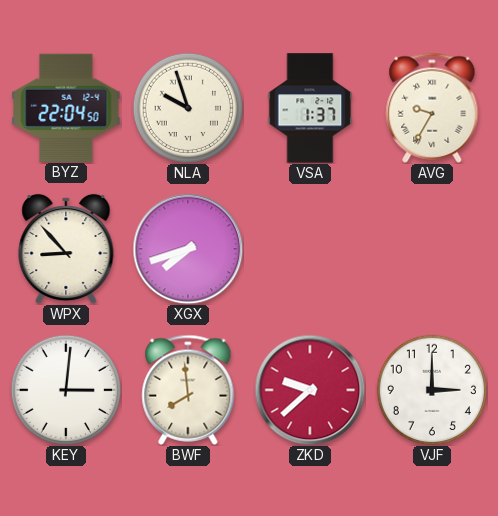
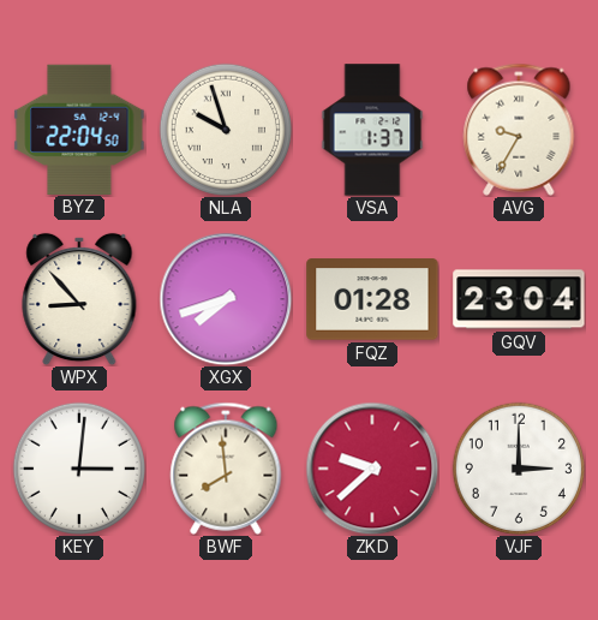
FQZ: none -> 01:28
GQV: none -> 23:04
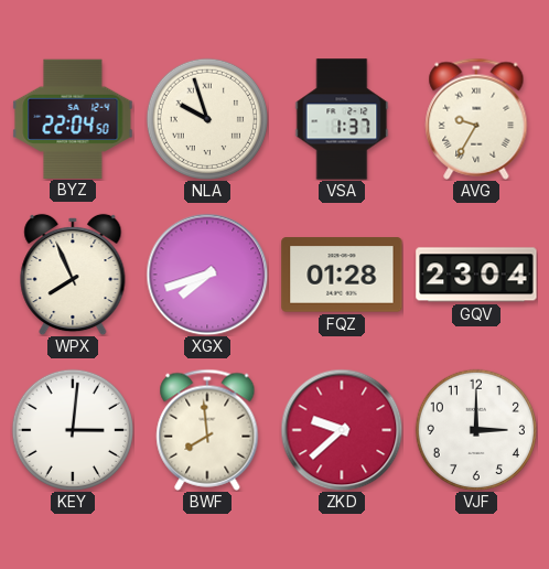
WPX: 8:53 -> 7:56
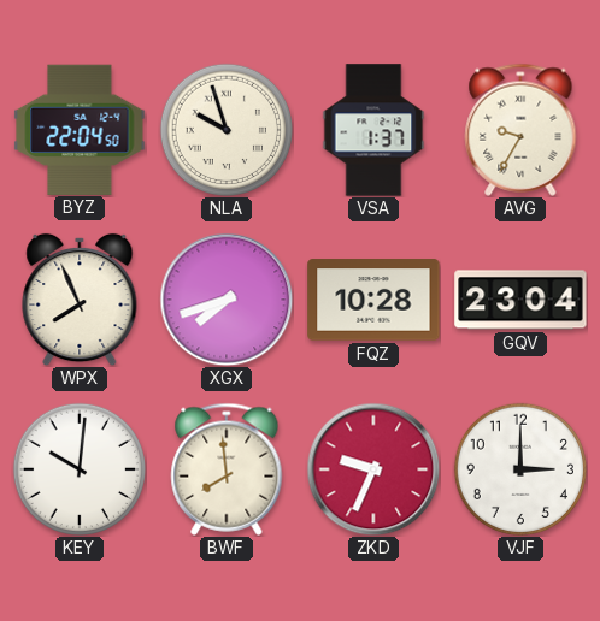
FQZ: 01:28 -> 10:28
KEY: 3:01 -> 10:01
ZKD: 9:38 -> 9:34
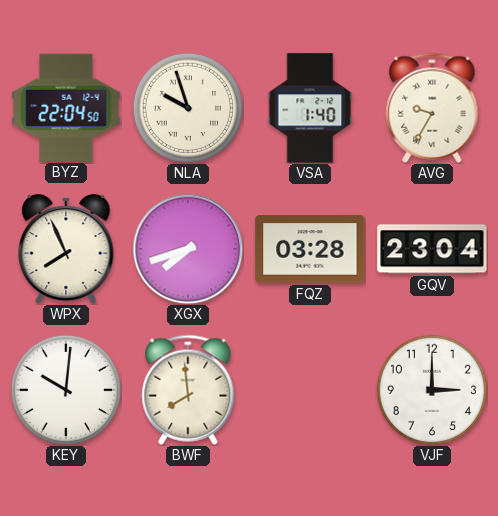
VSA: 1:37 -> 1:40
FQZ: 10:28 -> 03:28
ZKD: 9:34 -> none
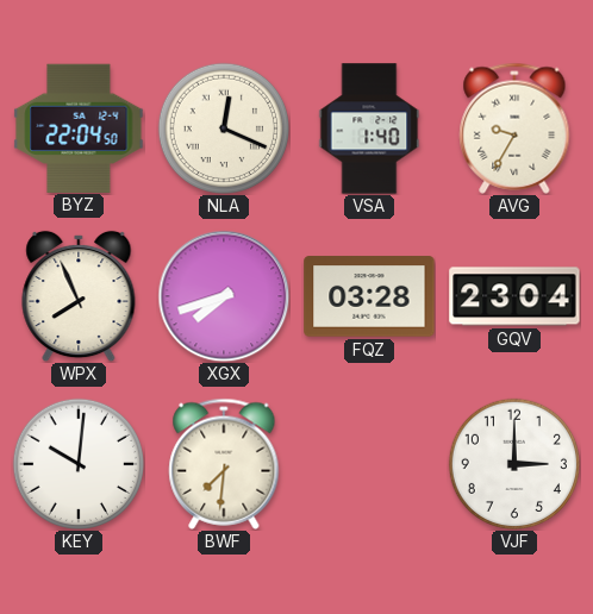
NLA: 9:57 -> 12:19
BWF: 7:59 -> 7:31
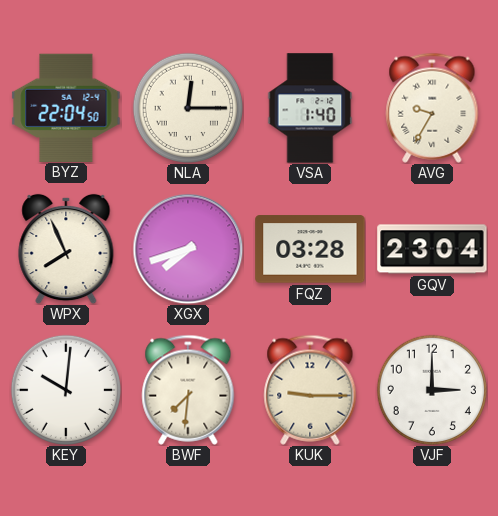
NLA: 12:19 -> 12:15
KUK: none -> 9:15
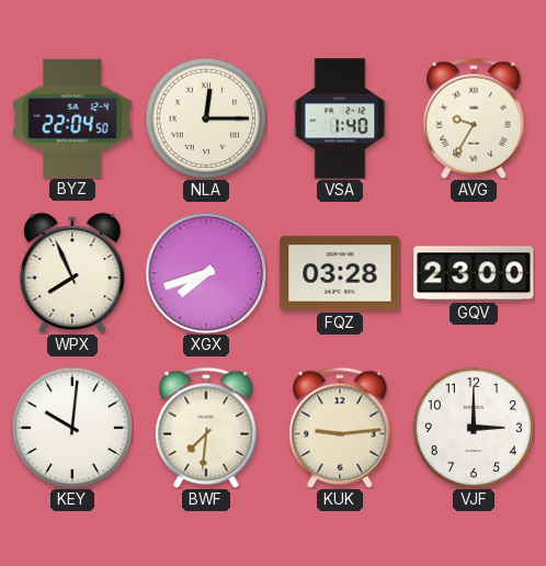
GQV: 23:04 -> 23:00
KUK: 9:15 -> 9:14
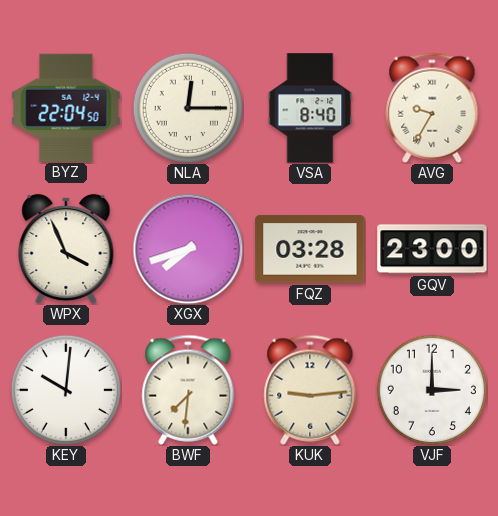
VSA: 1:40 -> 8:40
WPX: 7:56 -> 3:56
